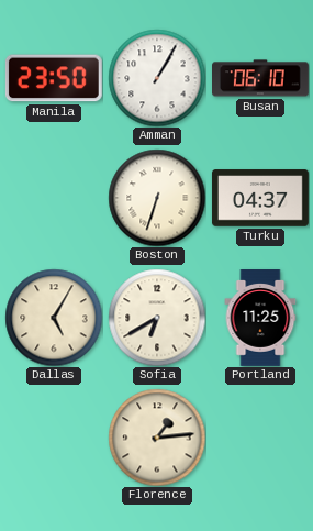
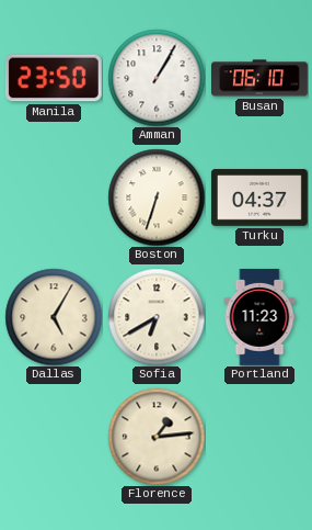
Portland: 11:25 -> 11:23
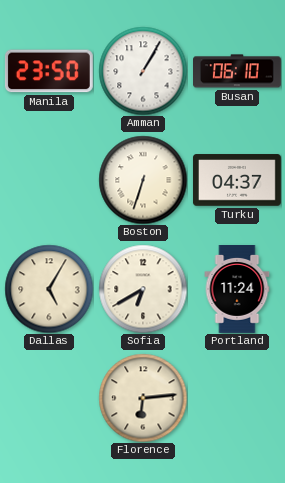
Portland: 11:23 -> 11:24
Florence: 1:14 -> 6:14
